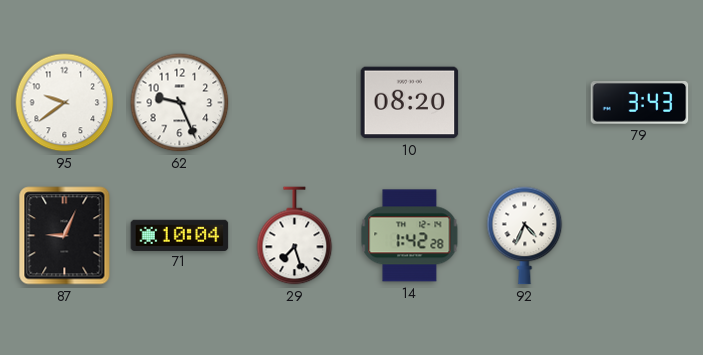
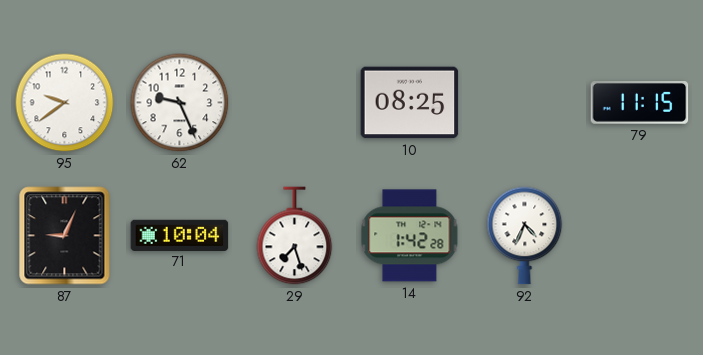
10: 08:20 -> 08:25
79: 3:43 -> 11:15
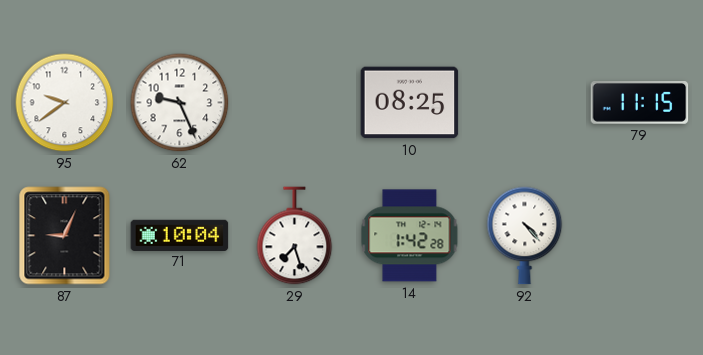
92: 4:34 -> 4:23
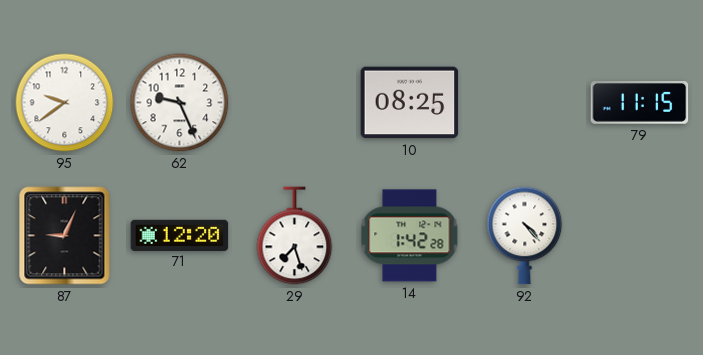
71: 10:04 -> 12:20
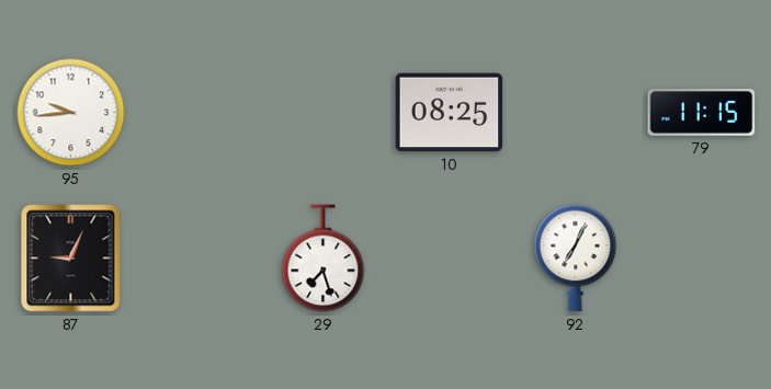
95: 9:39 -> 9:44
62: 9:26 -> none
71: 12:20 -> none
14: 1:42 -> none
92: 4:23 -> 7:04
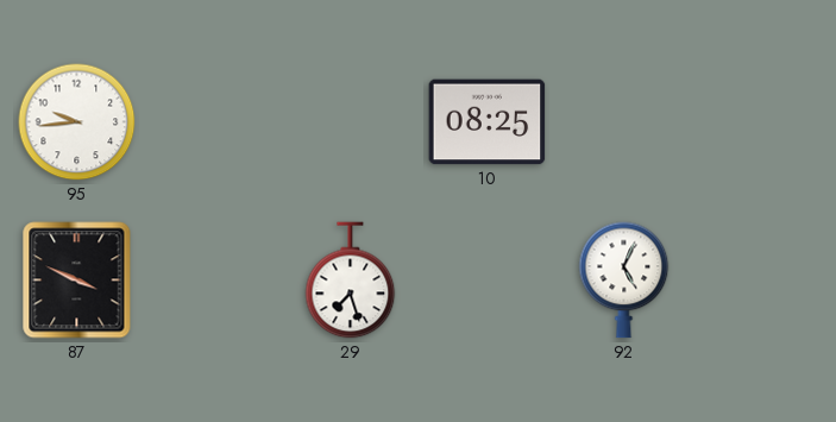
79: 11:15 -> none
87: 9:04 -> 3:49
92: 7:04 -> 5:04
